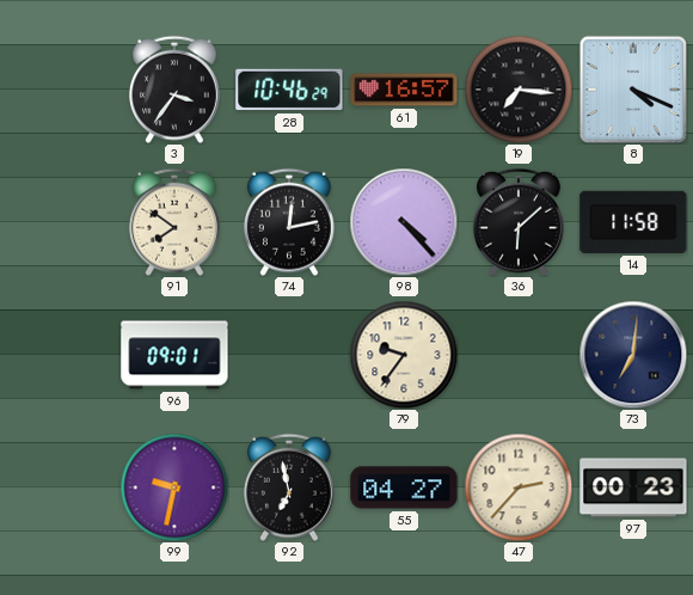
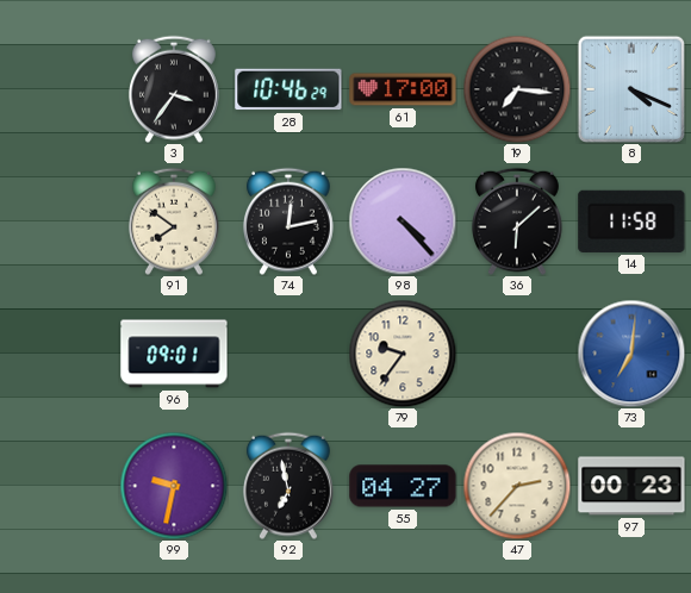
61: 16:57 -> 17:00
73 dial: navy -> blue
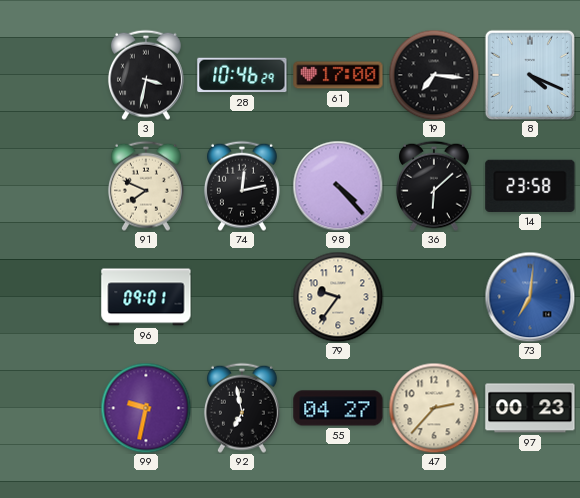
3: 3:36 -> 3:32
91: 7:51 -> 7:49
14: 11:58 -> 23:58
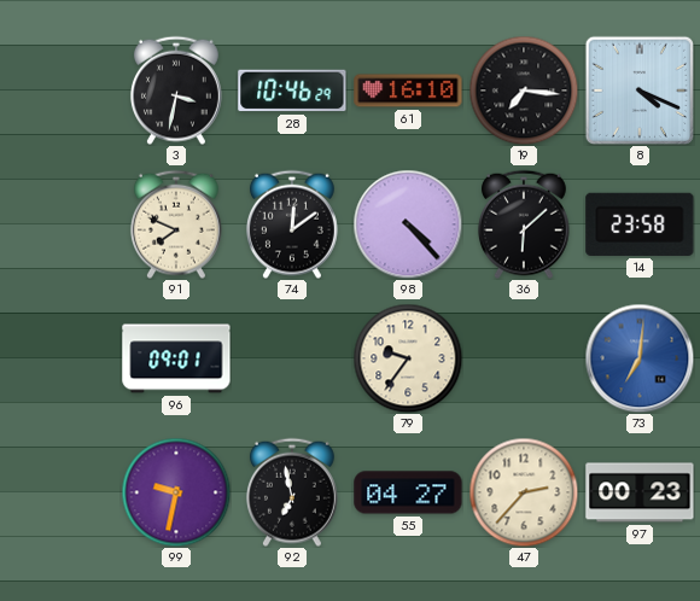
61: 17:00 -> 16:10
74: 12:13 -> 12:09
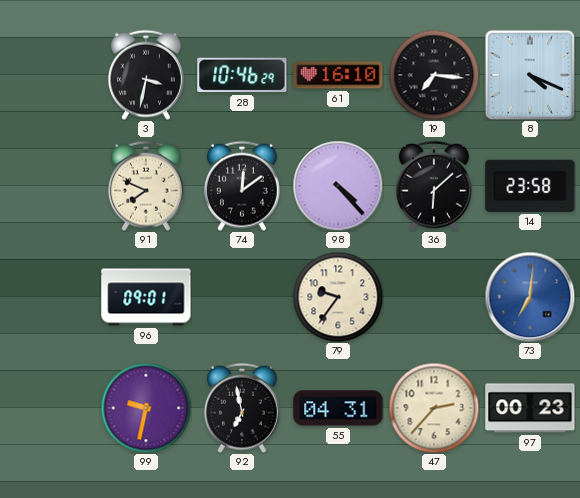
55: 04:27 -> 04:31
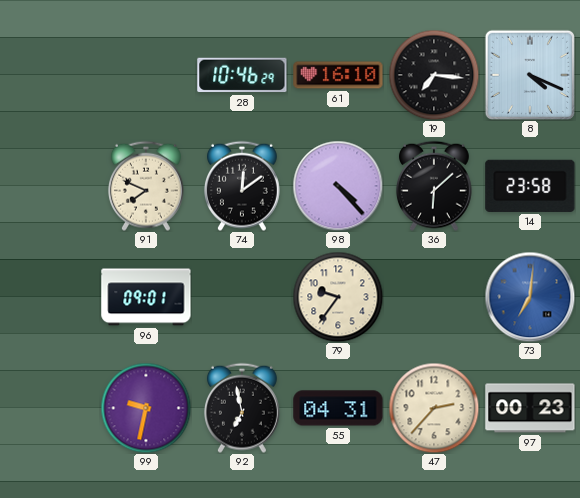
3: 3:32 -> none
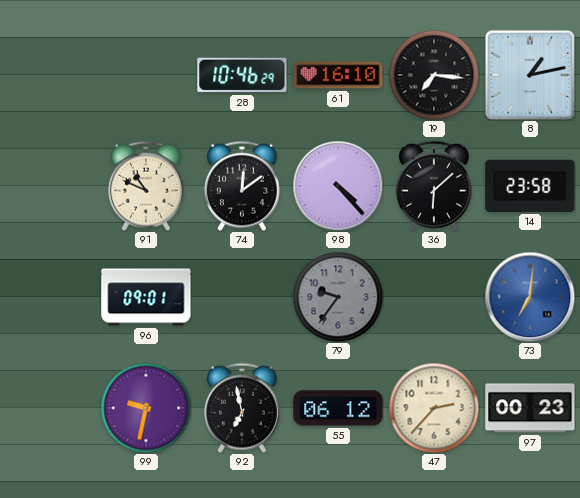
8: 4:19 -> 1:13
91: 7:49 -> 10:49
79 dial: cream -> grey
55: 04:31 -> 06:12
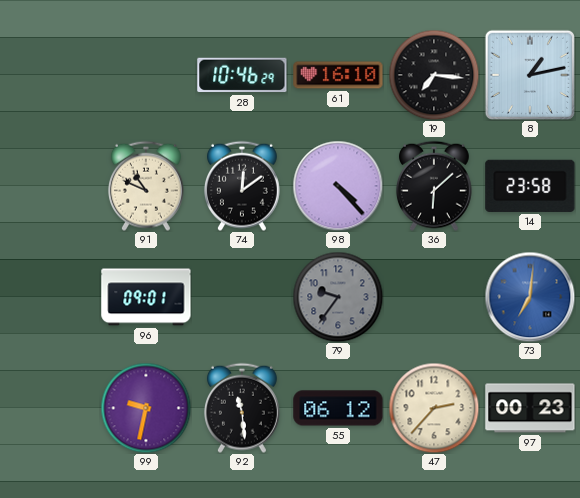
92: 6:58 -> 11:29
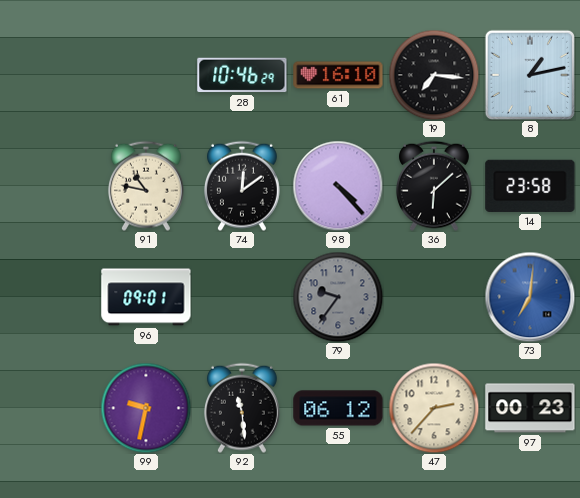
91: 10:49 -> 10:47
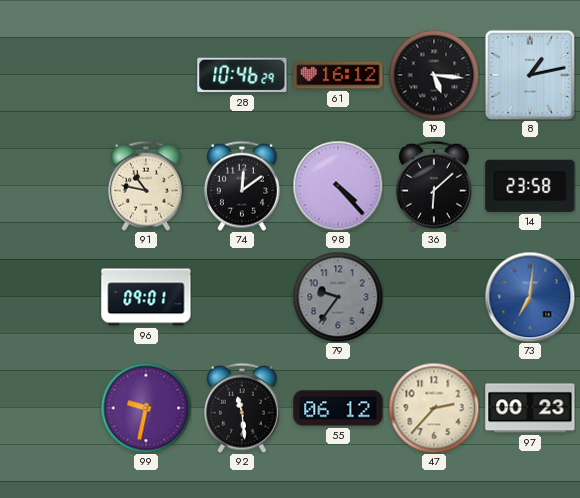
61: 16:10 -> 16:12
19: 7:16 -> 5:16
